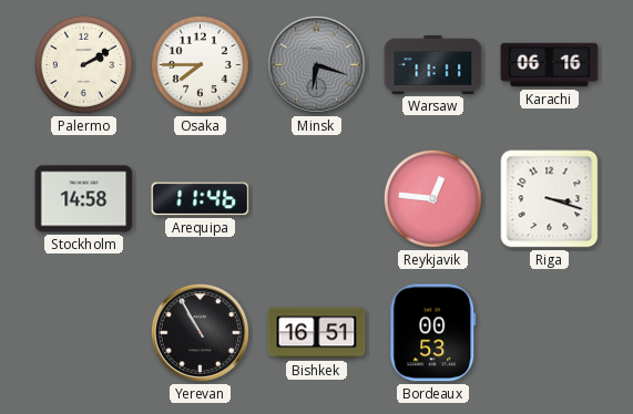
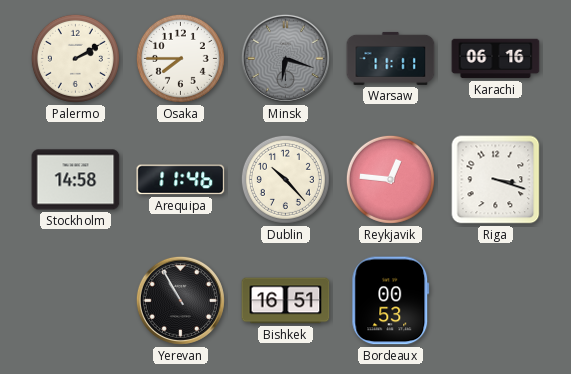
Dublin: none -> 10:23
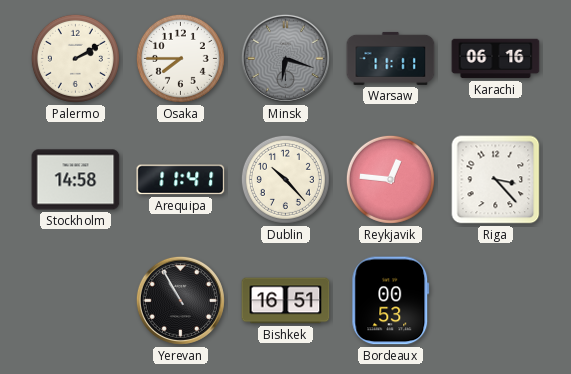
Arequipa: 11:46 -> 11:41
Riga: 3:18 -> 3:23
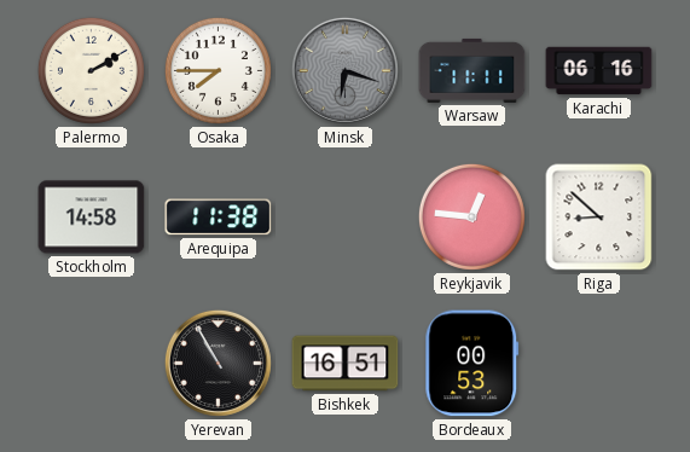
Arequipa: 11:41 -> 11:38
Dublin: 10:23 -> none
Riga: 3:23 -> 8:52
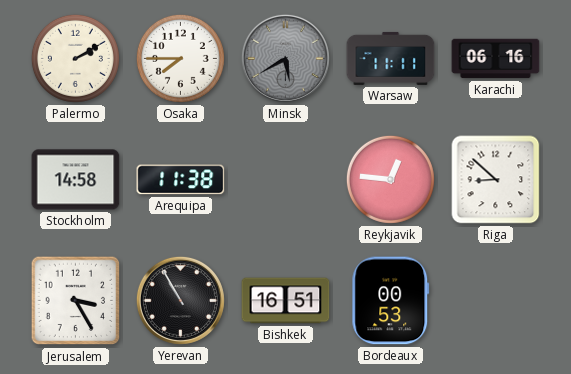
Minsk: 6:18 -> 5:40
Jerusalem: none -> 3:25
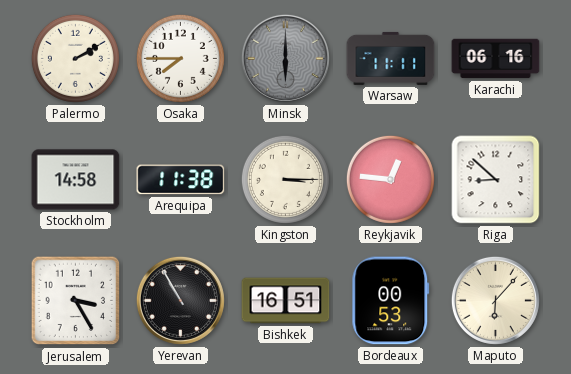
Minsk: 5:40 -> 6:00
Kingston: none -> 3:15
Maputo: none -> 6:07
